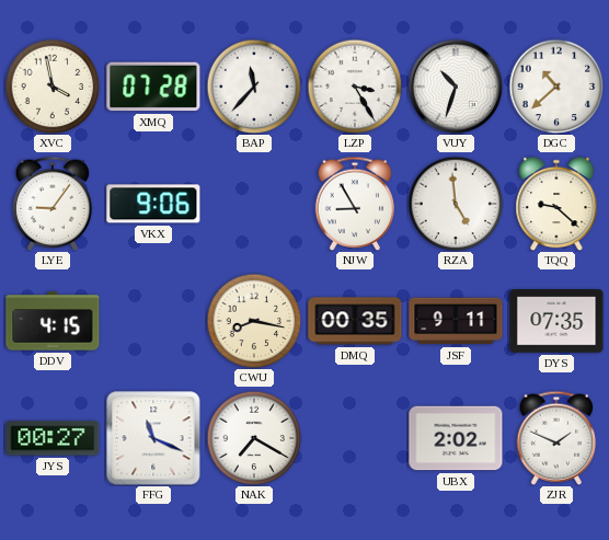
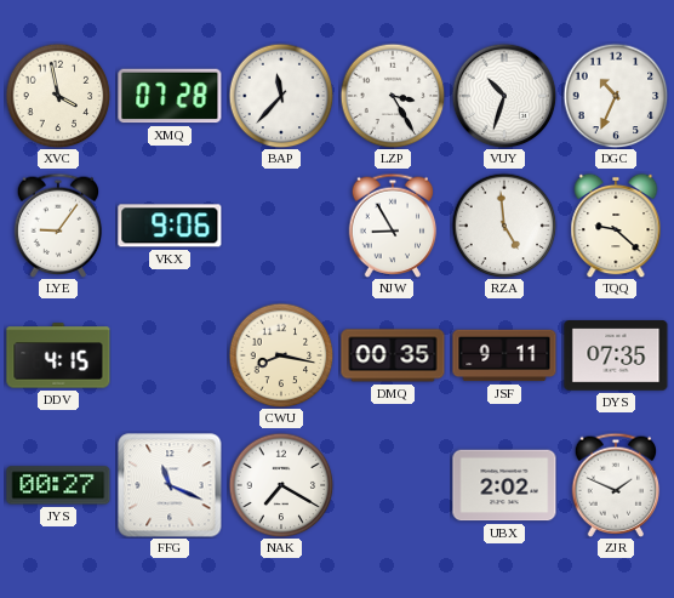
DGC: 10:38 -> 10:34
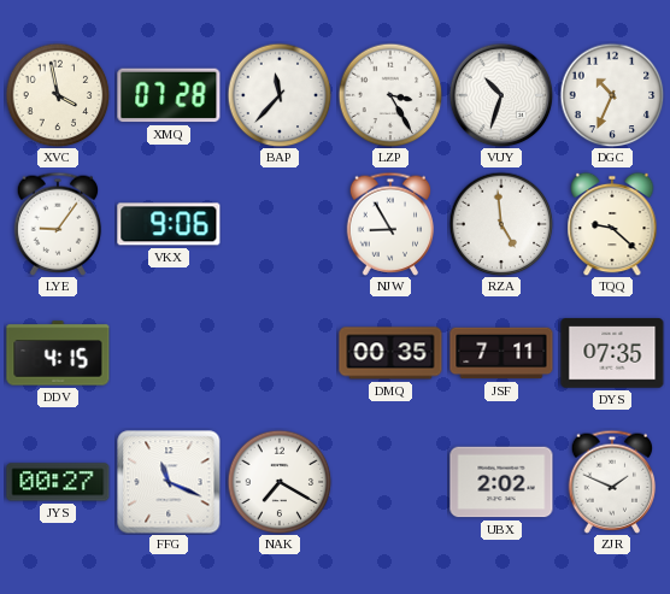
CWU: 8:17 -> none
JSF: 9:11 -> 7:11
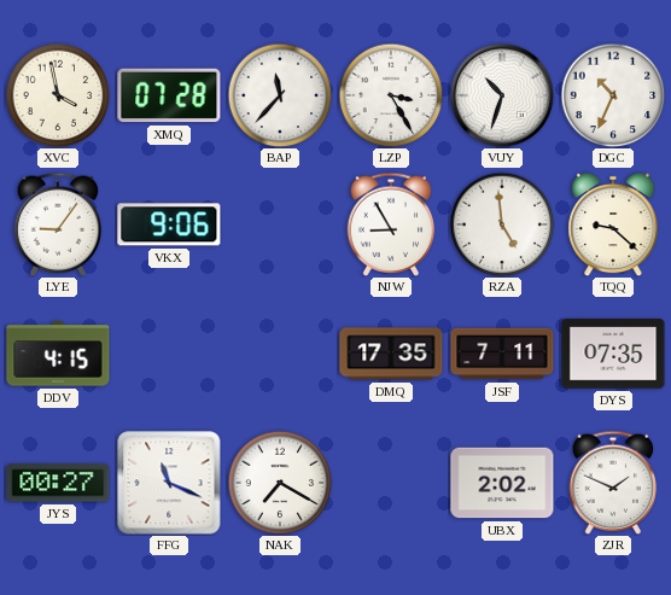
DMQ: 00:35 -> 17:35
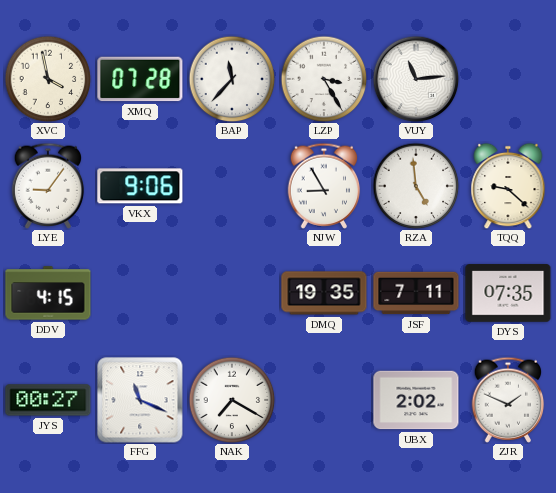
VUY: 10:33 -> 11:14
DGC: 10:34 -> none
DMQ: 17:35 -> 19:35
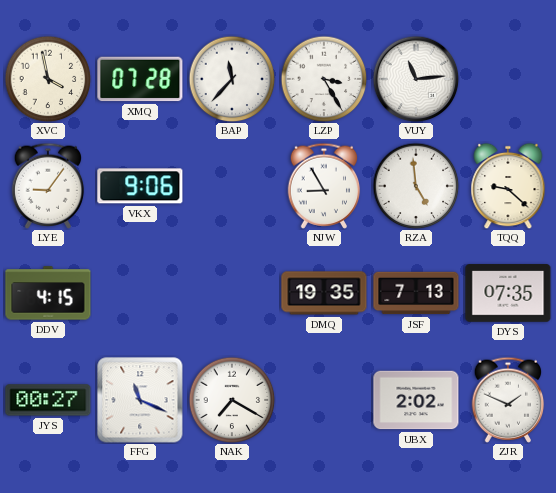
JSF: 7:11 -> 7:13
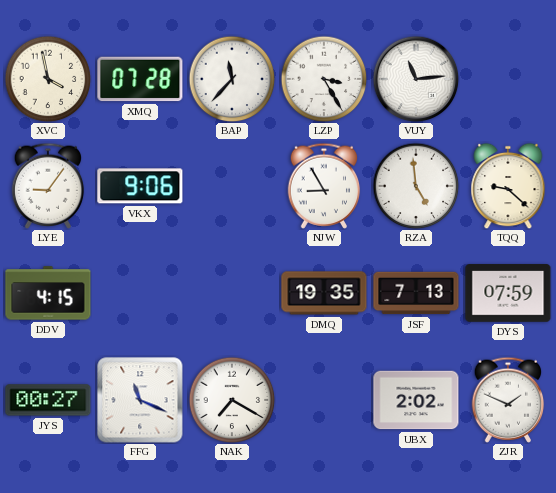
DYS: 07:35 -> 07:59
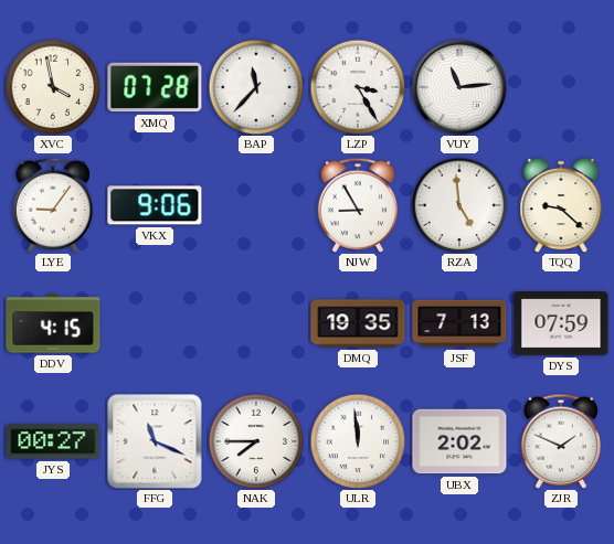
NAK: 7:20 -> 7:45
ULR: none -> 11:59
